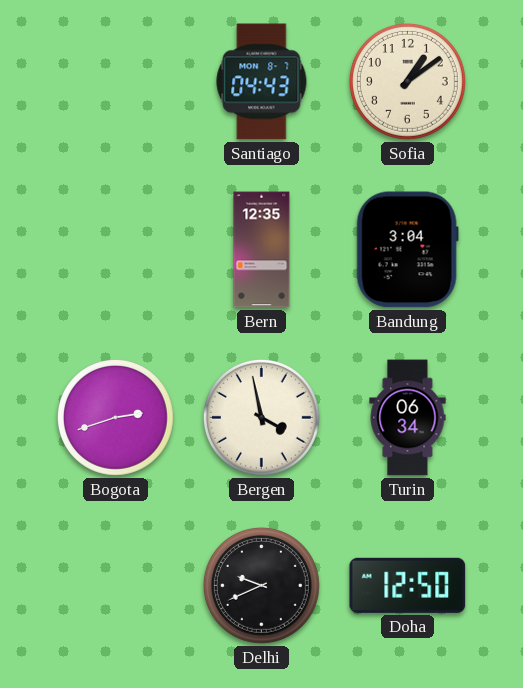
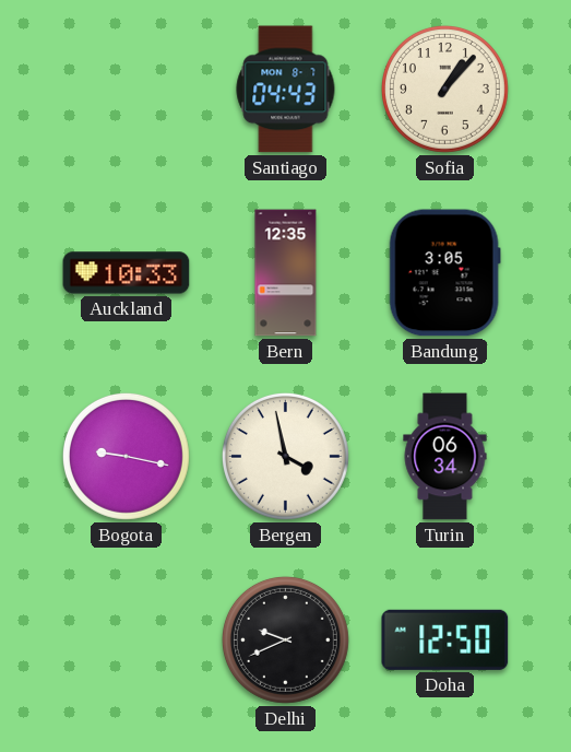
Sofia: 1:09 -> 1:07
Auckland: none -> 10:33
Bandung: 3:04 -> 3:05
Bogota: 2:42 -> 9:17
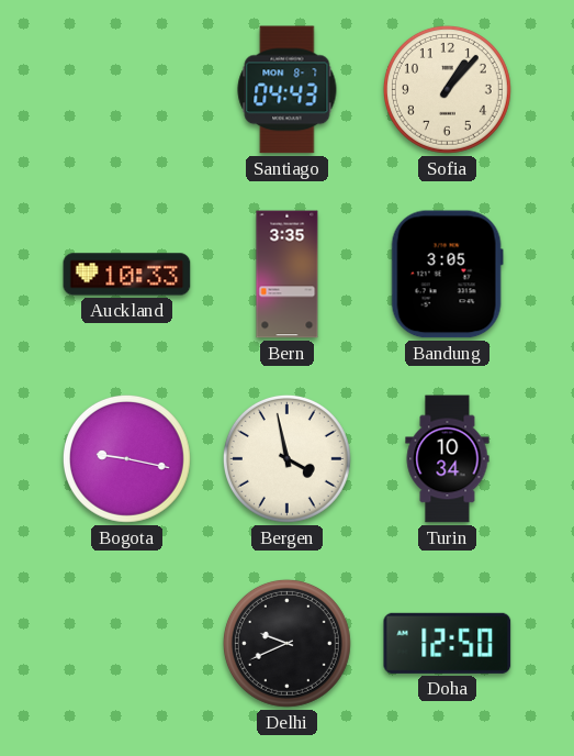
Bern: 12:35 -> 3:35
Turin: 06:34 -> 10:34
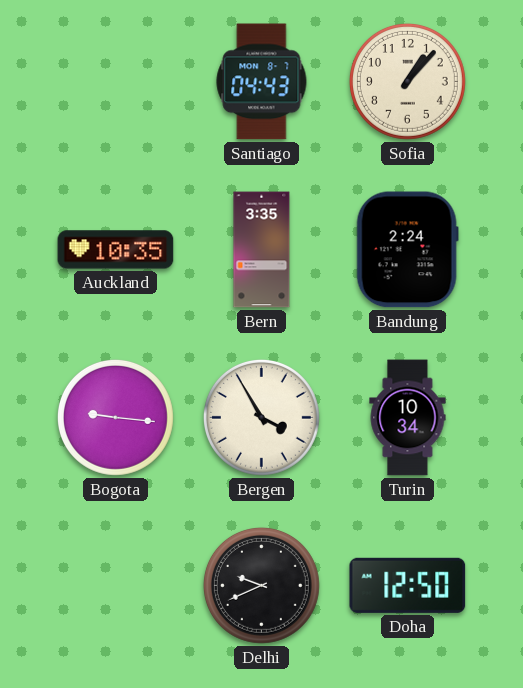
Auckland: 10:33 -> 10:35
Bandung: 3:05 -> 2:24
Bogota: 9:17 -> 9:16
Bergen: 3:58 -> 3:55
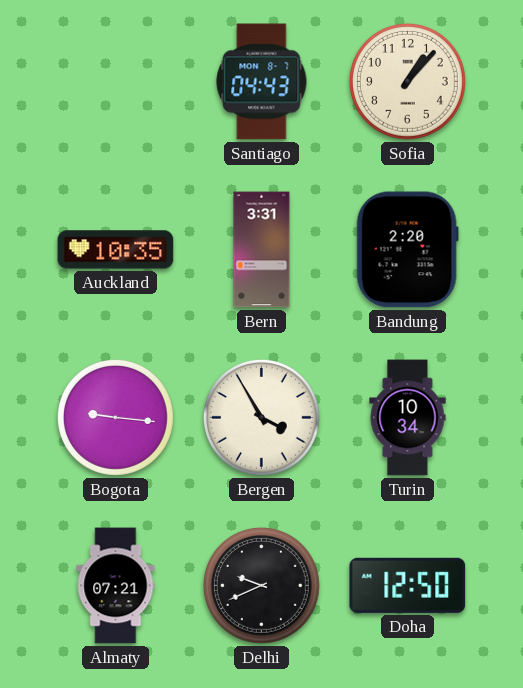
Bern: 3:35 -> 3:31
Bandung: 2:24 -> 2:20
Almaty: none -> 07:21
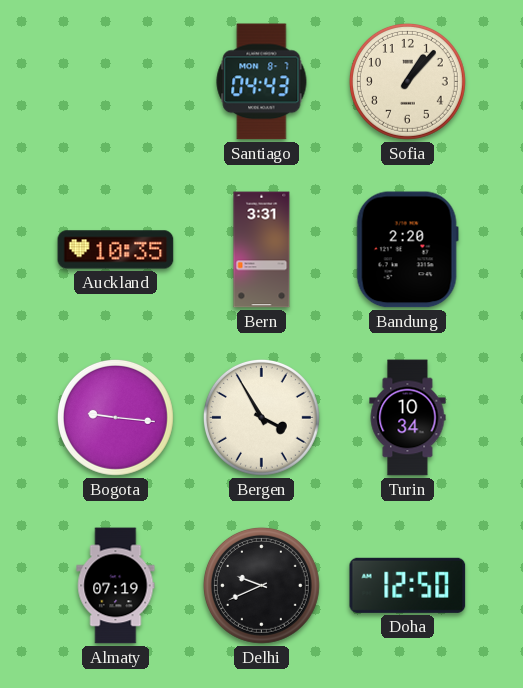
Almaty: 07:21 -> 07:19
